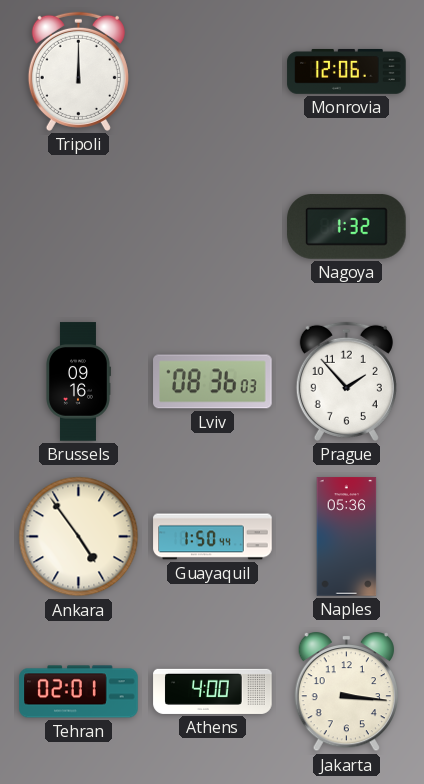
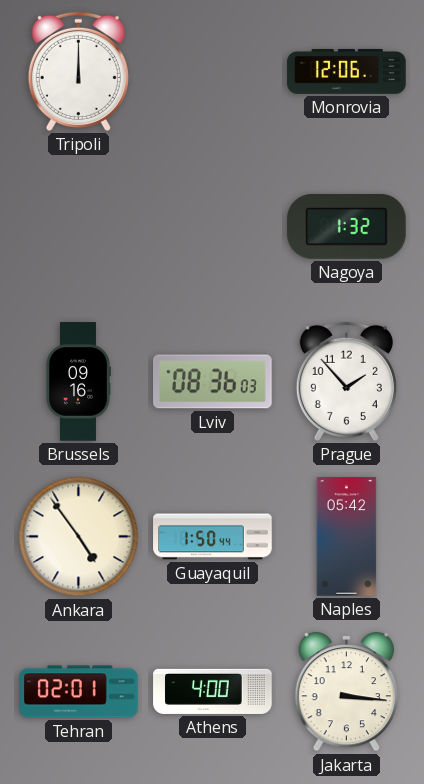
Naples: 05:36 -> 05:42
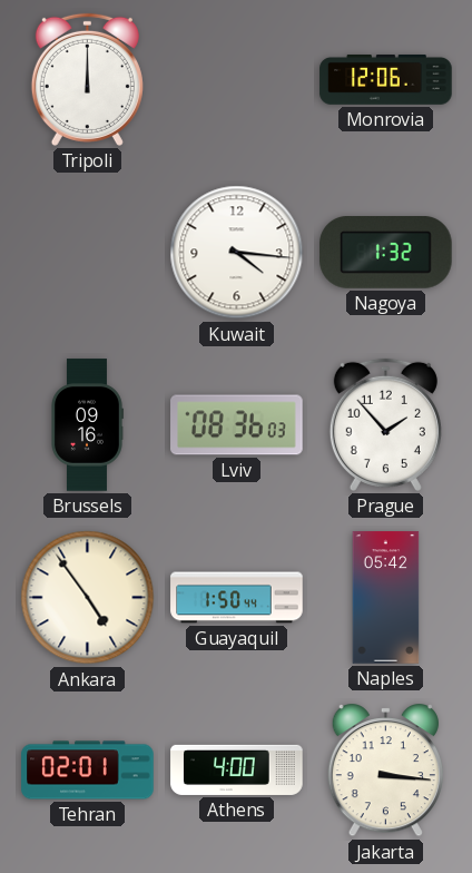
Kuwait: none -> 4:16
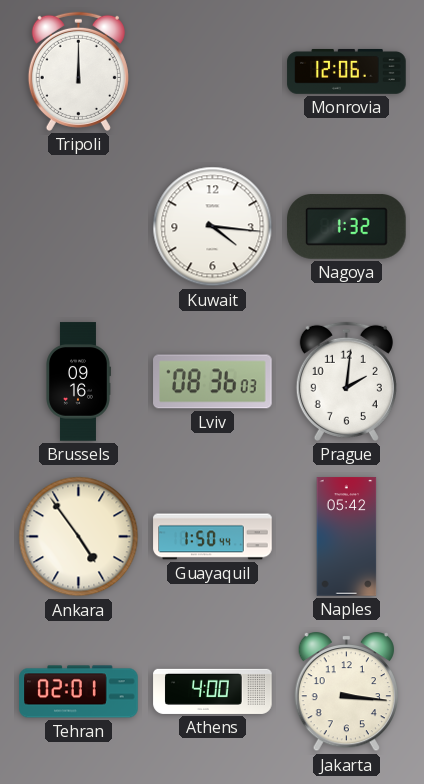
Prague: 1:53 -> 2:01
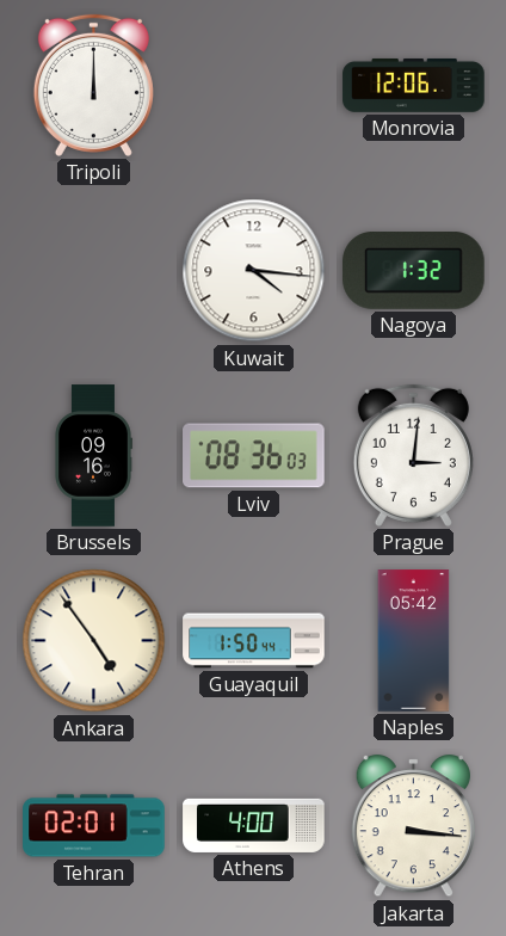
Prague: 2:01 -> 3:01
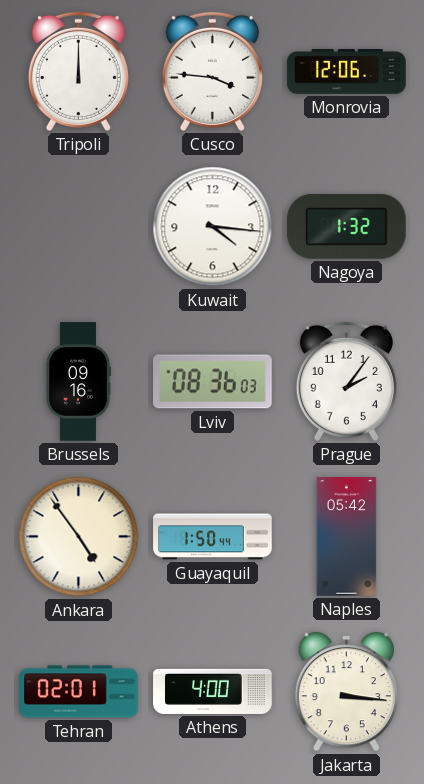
Cusco: none -> 3:46
Prague: 3:01 -> 2:06
